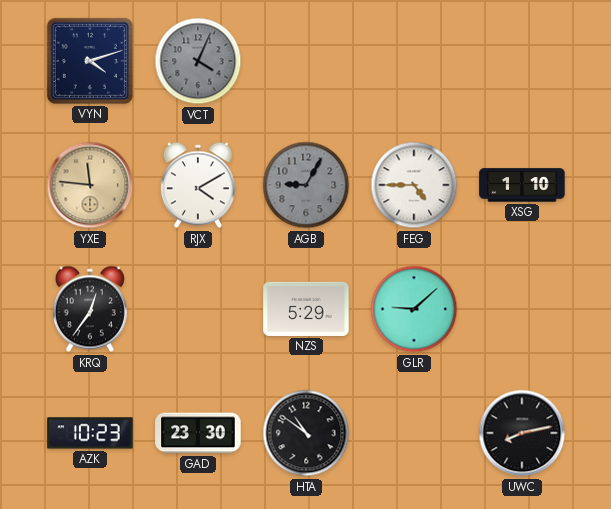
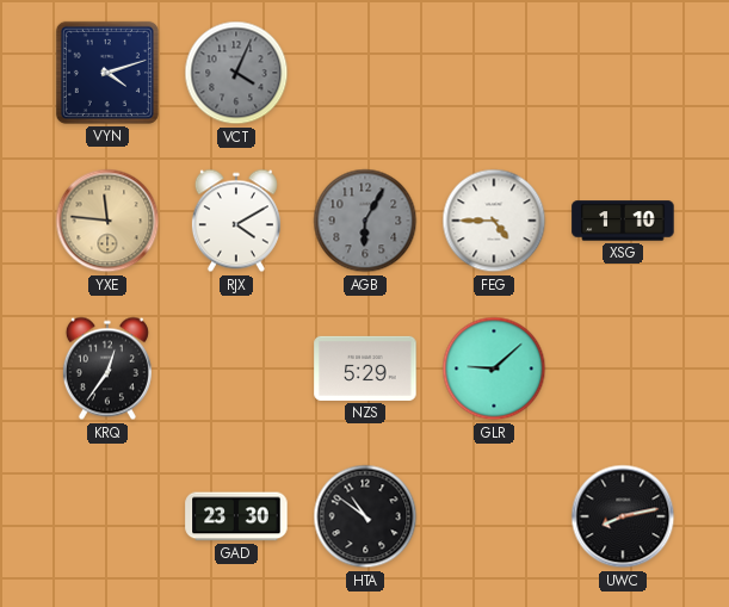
AGB: 9:05 -> 6:05
AZK: 10:23 -> none
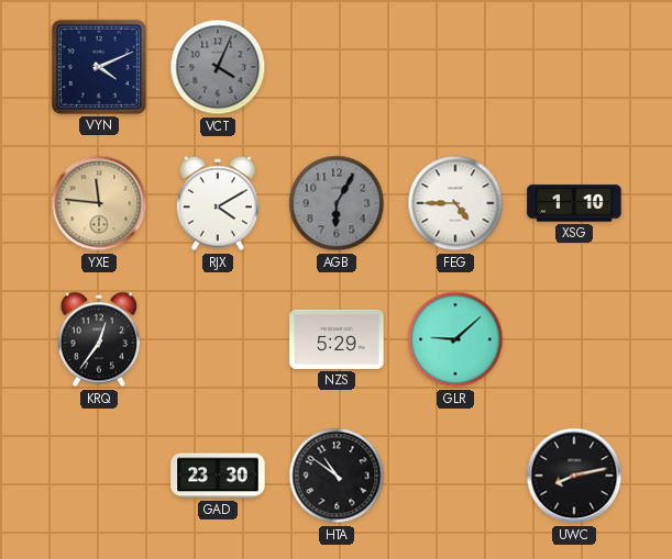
VYN: 4:12 -> 4:11
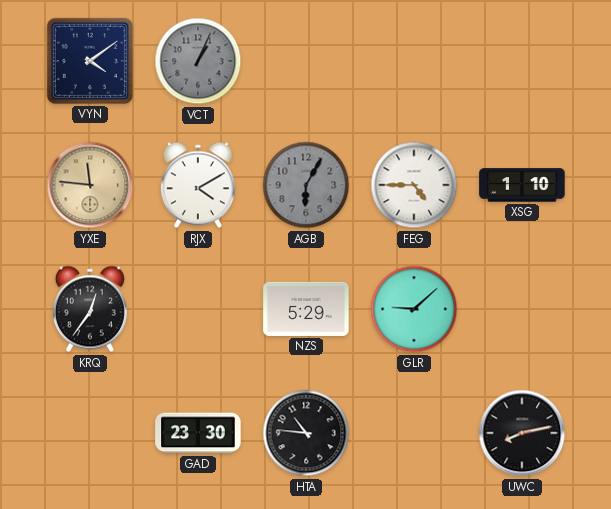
VYN: 4:11 -> 4:09
VCT: 4:04 -> 1:04
HTA: 10:51 -> 10:46
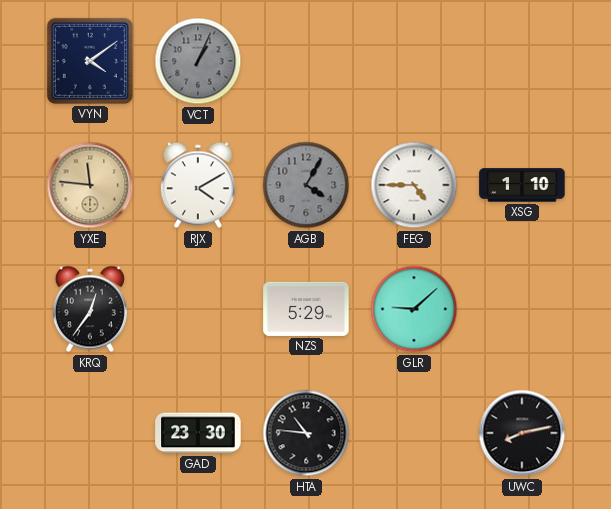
AGB: 6:05 -> 4:05
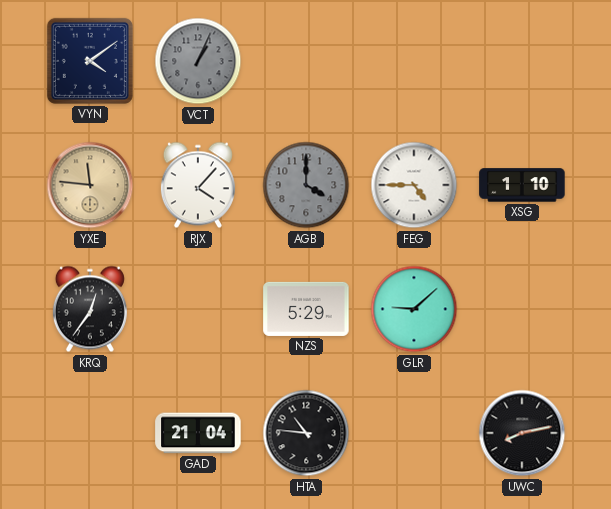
RJX: 4:10 -> 4:07
AGB: 4:05 -> 4:00
GAD: 23:30 -> 21:04
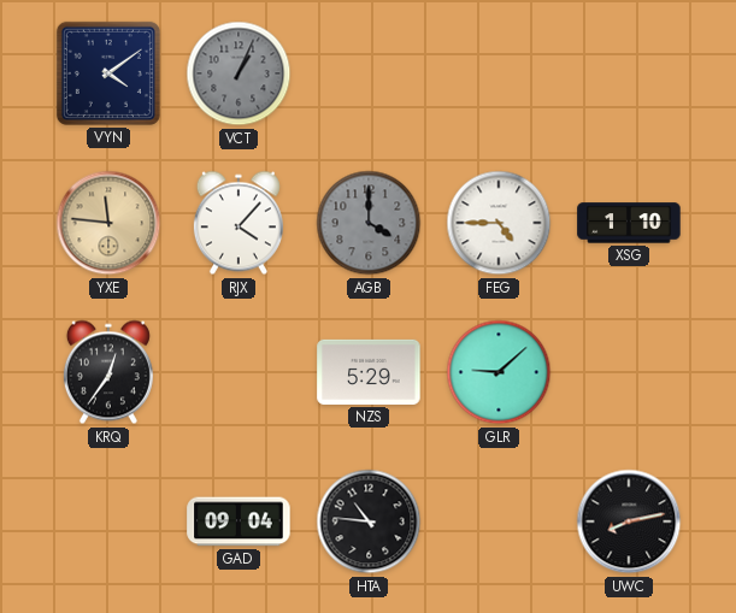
GAD: 21:04 -> 09:04
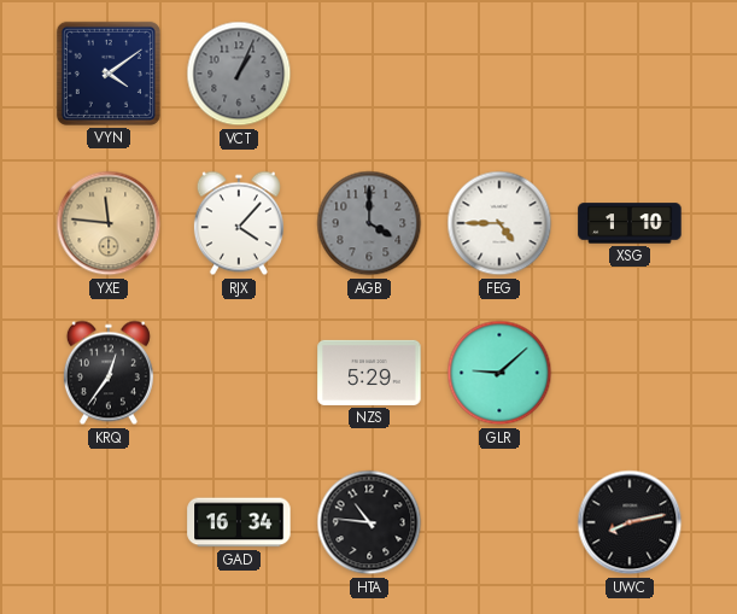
GAD: 09:04 -> 16:34
